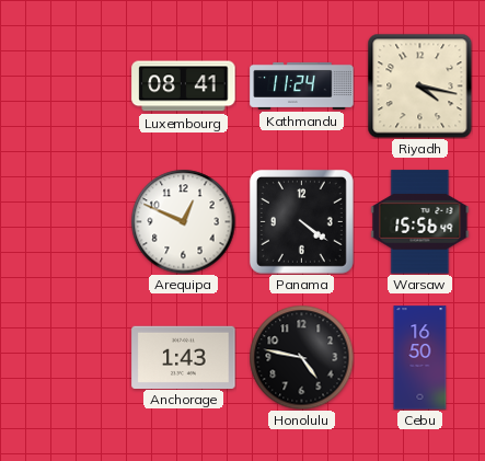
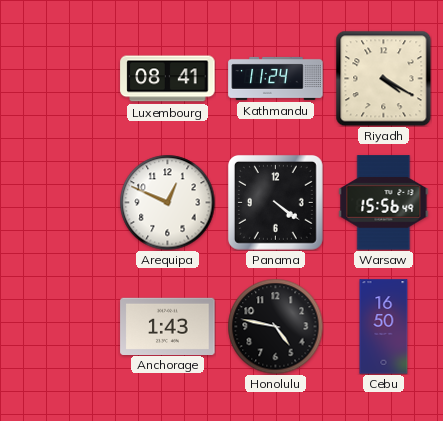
Riyadh: 4:17 -> 4:20
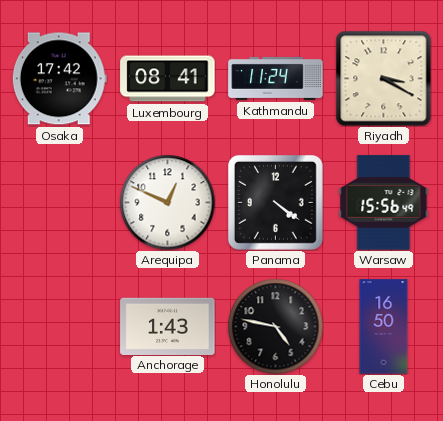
Osaka: none -> 17:42
Riyadh: 4:20 -> 3:20
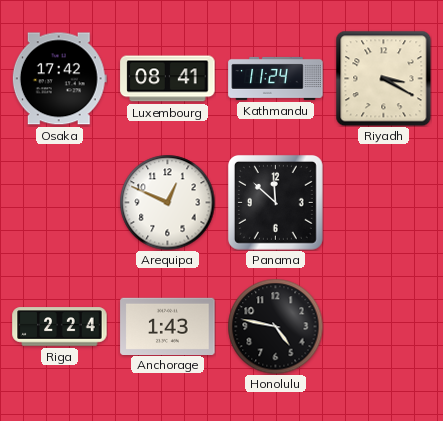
Panama: 4:21 -> 11:52
Warsaw: 15:56 -> none
Riga: none -> 2:24
Cebu: 16:50 -> none
